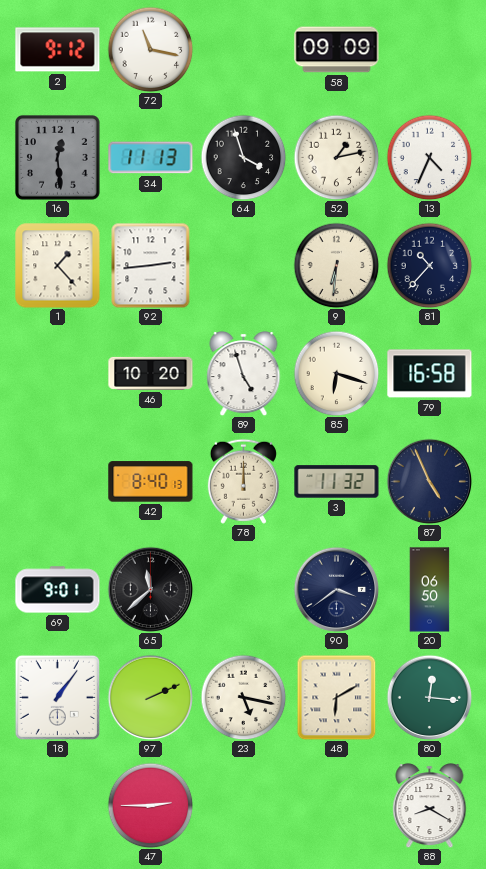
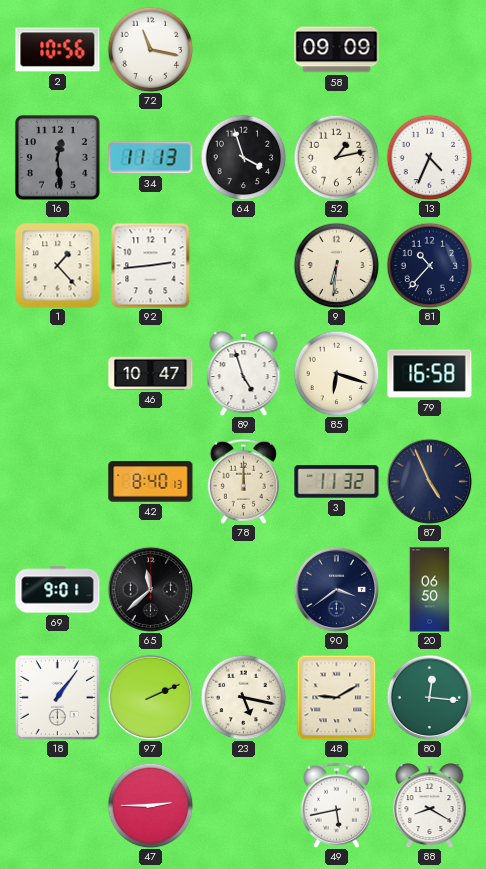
2: 9:12 -> 10:56
46: 10:20 -> 10:47
48: 6:10 -> 9:10
49: none -> 5:43
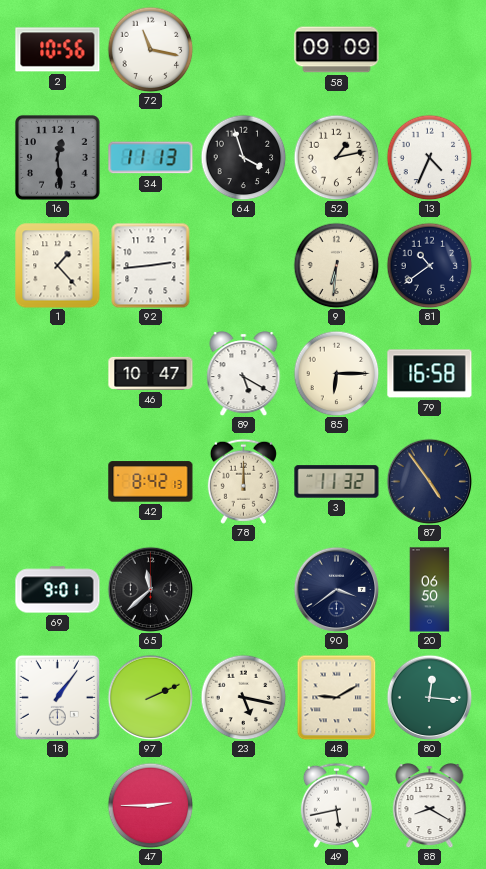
81: 10:37 -> 10:39
89: 4:57 -> 5:20
85: 6:18 -> 6:15
42: 8:40 -> 8:42
87: 4:56 -> 4:54
